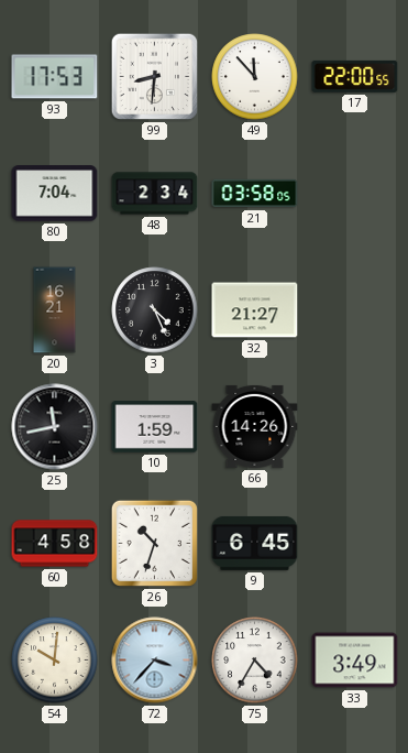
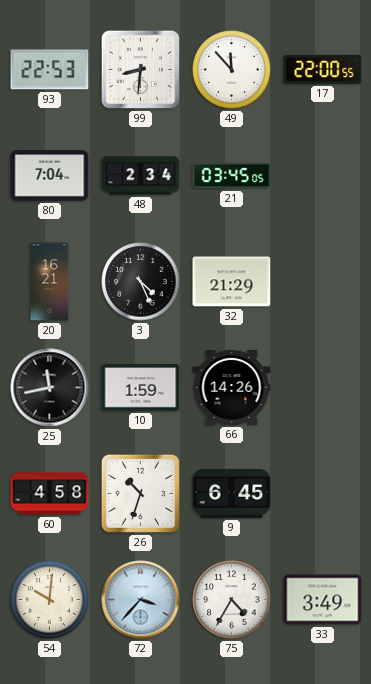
93: 17:53 -> 22:53
21: 03:58 -> 03:45
32: 21:27 -> 21:29
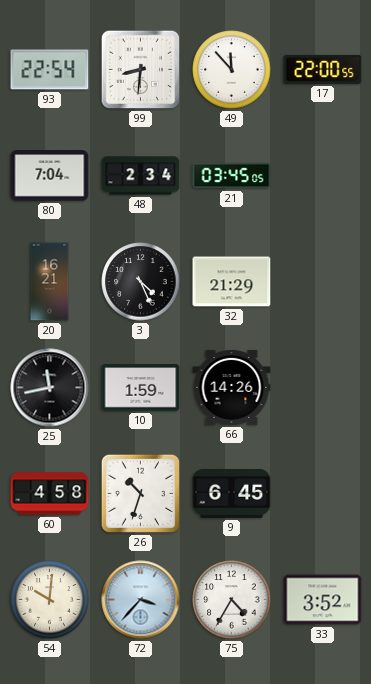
93: 22:53 -> 22:54
33: 3:49 -> 3:52
